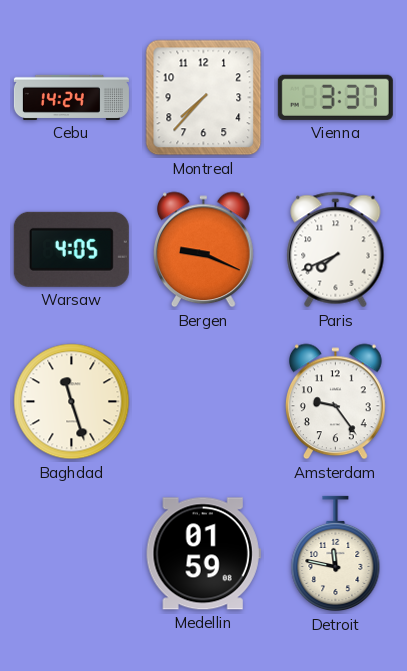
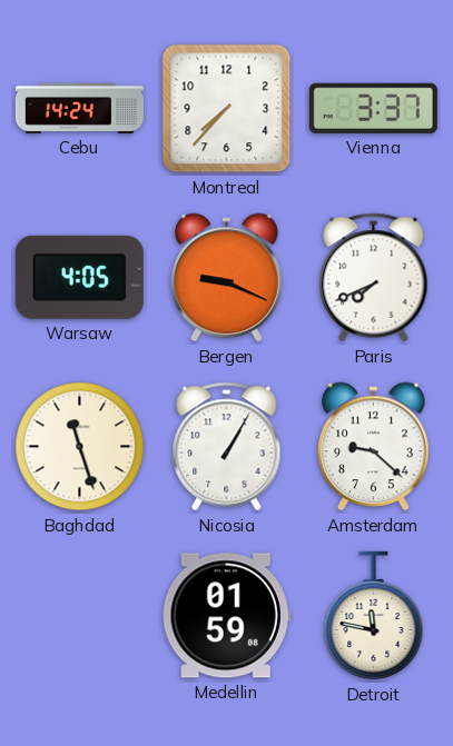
Nicosia: none -> 1:05
Amsterdam: 9:24 -> 9:22
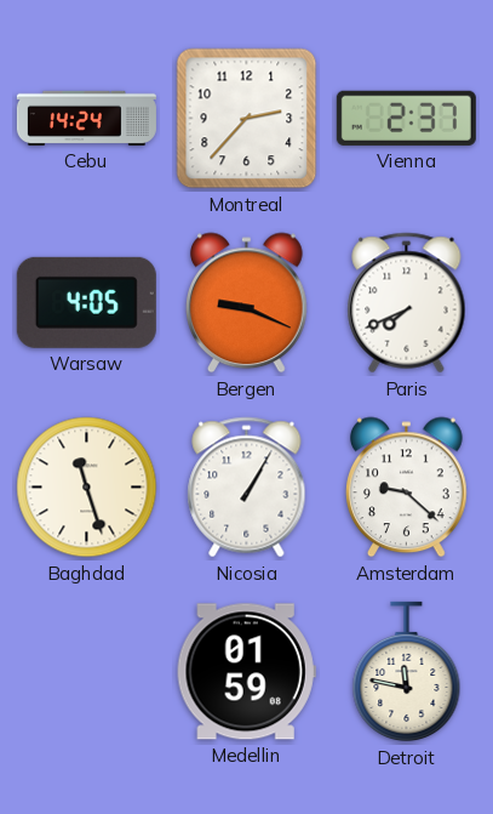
Montreal: 7:37 -> 2:37
Vienna: 3:37 -> 2:37
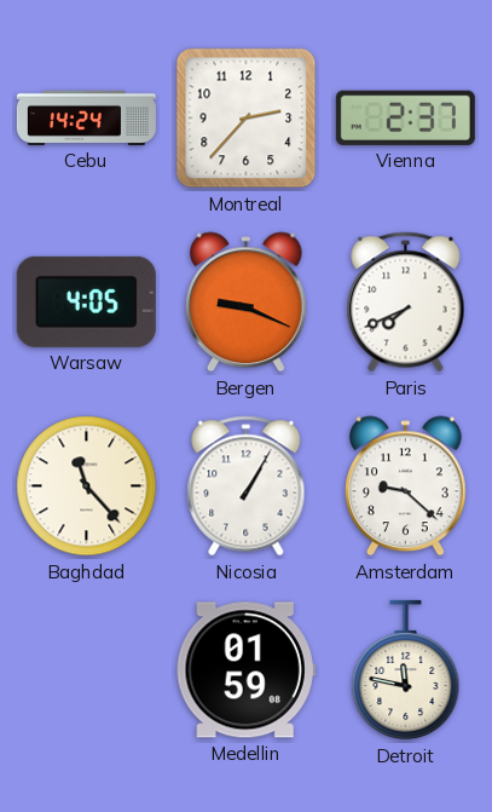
Baghdad: 11:27 -> 11:23
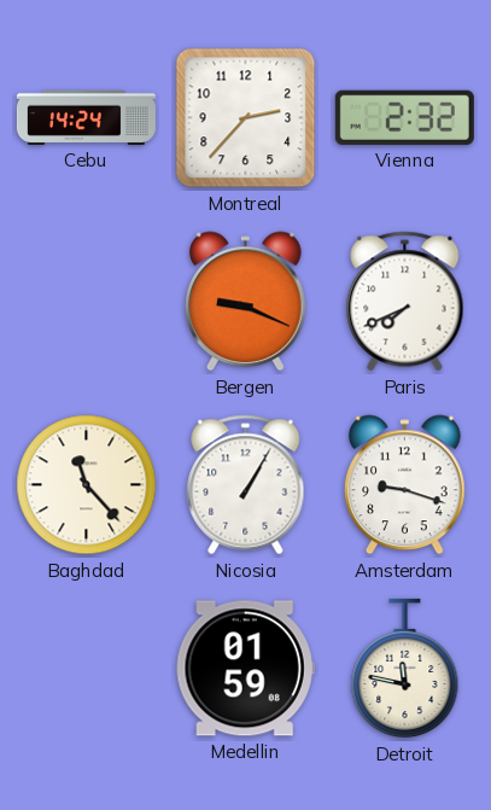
Vienna: 2:37 -> 2:32
Warsaw: 4:05 -> none
Amsterdam: 9:22 -> 9:18
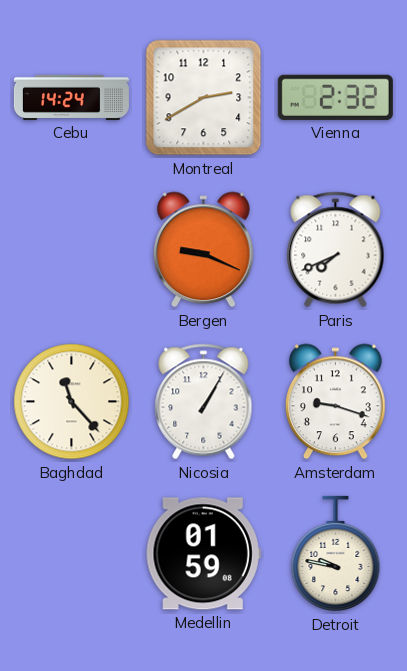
Montreal: 2:37 -> 2:40
Detroit: 11:47 -> 9:47
